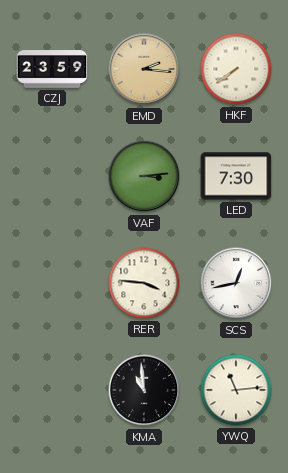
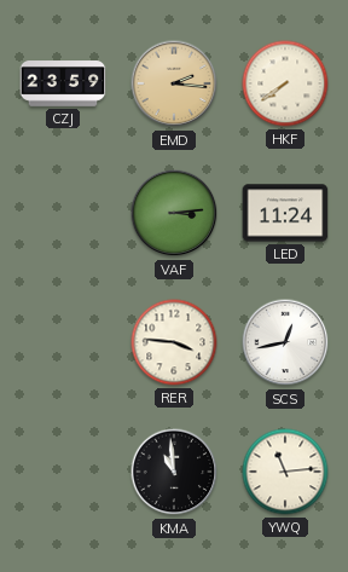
LED: 7:30 -> 11:24
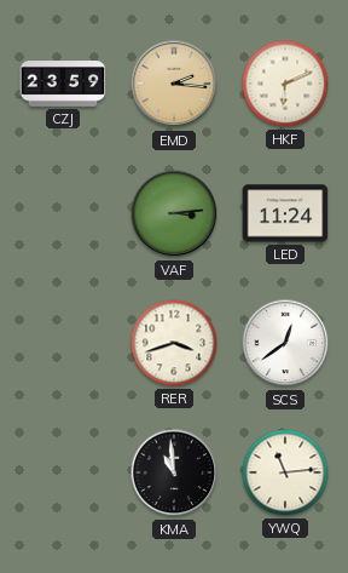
HKF: 7:39 -> 6:11
RER: 3:46 -> 3:42
SCS: 12:43 -> 12:39
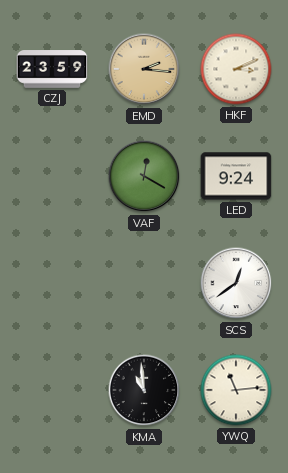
HKF: 6:11 -> 3:11
VAF: 3:14 -> 12:20
LED: 11:24 -> 9:24
RER: 3:42 -> none
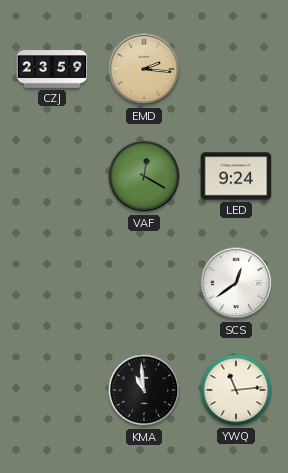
HKF: 3:11 -> none
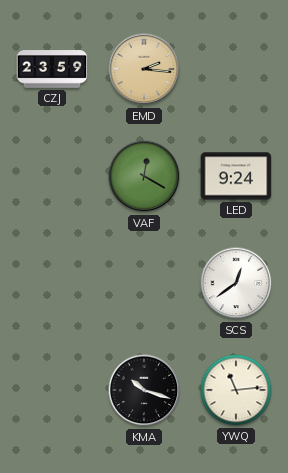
KMA: 10:59 -> 10:18
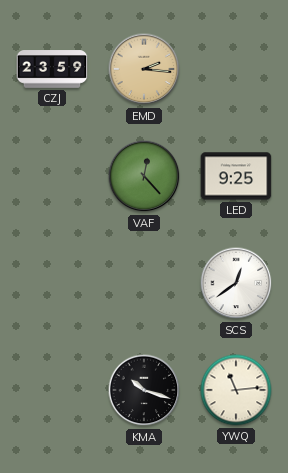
VAF: 12:20 -> 12:23
LED: 9:24 -> 9:25
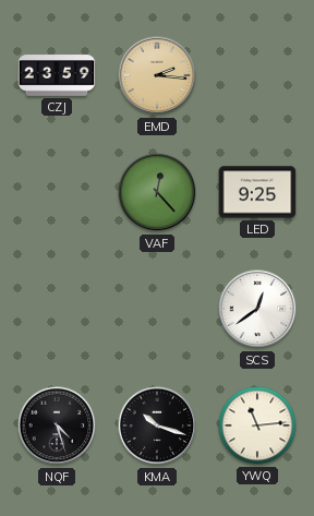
NQF: none -> 4:27
